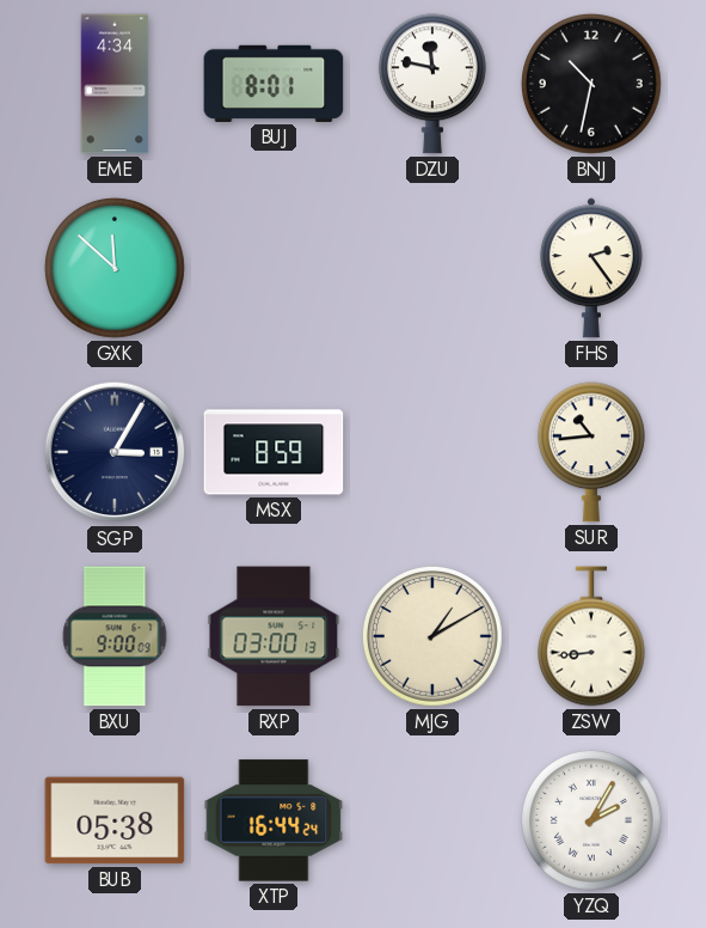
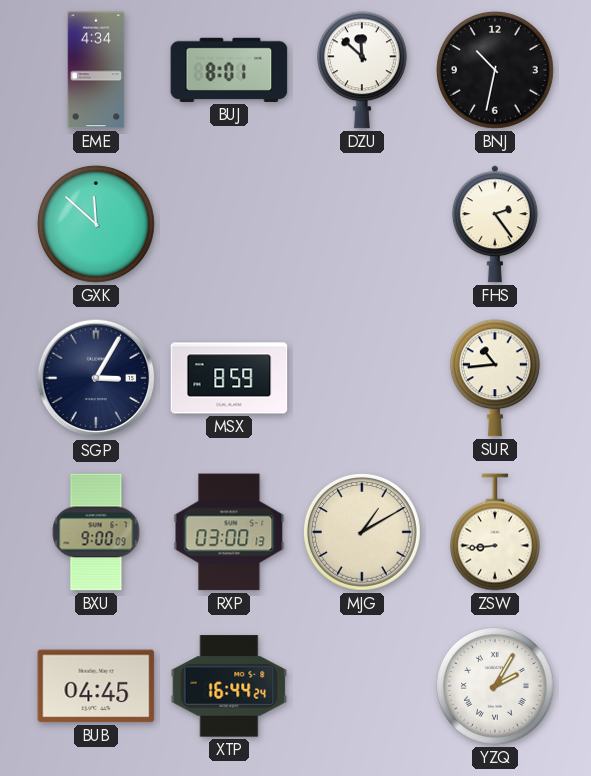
DZU: 11:47 -> 11:52
BUB: 05:38 -> 04:45
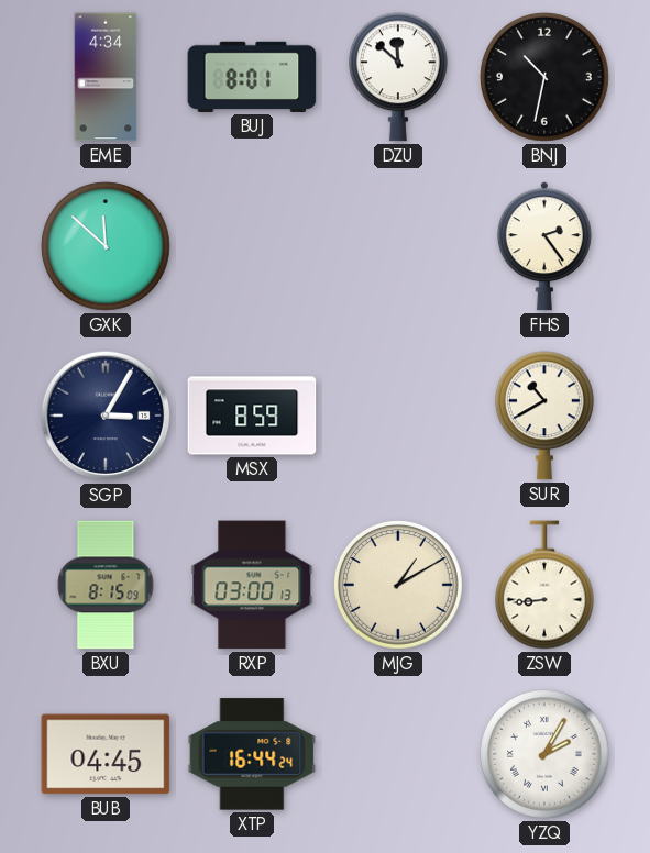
SUR: 10:44 -> 10:40
BXU: 9:00 -> 8:15
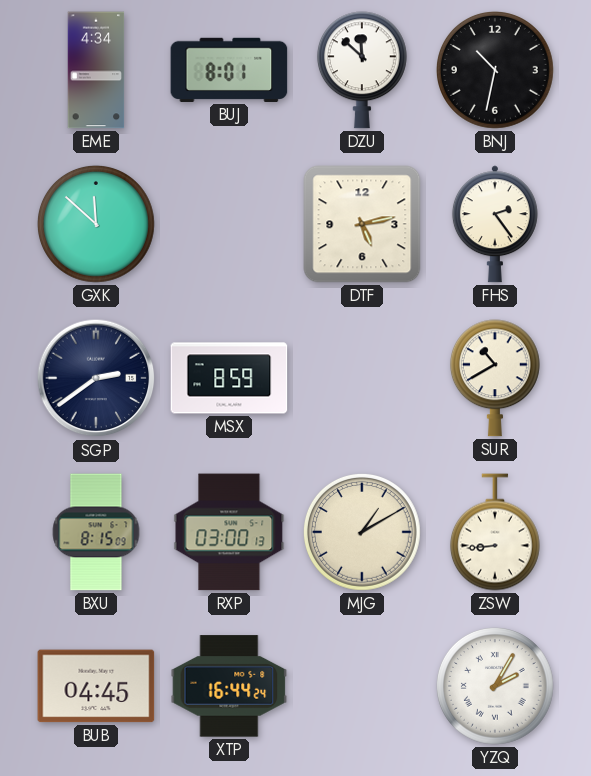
DTF: none -> 5:13
SGP: 3:05 -> 2:39
